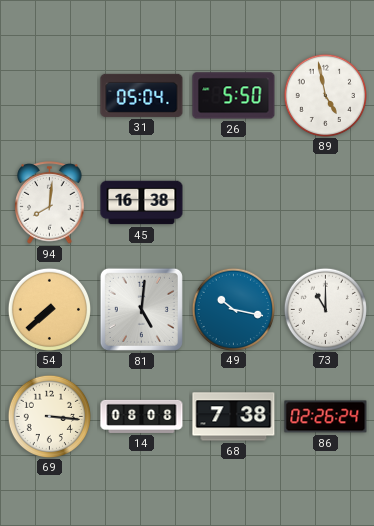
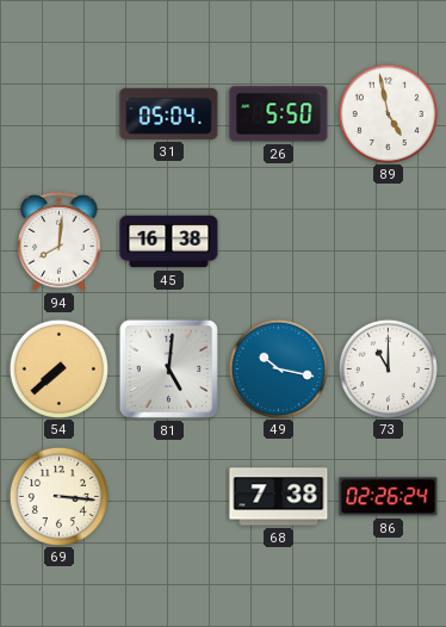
14: 08:08 -> none
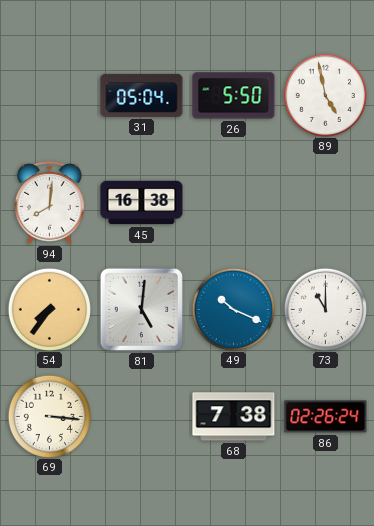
54: 7:38 -> 7:36
49: 10:17 -> 10:19
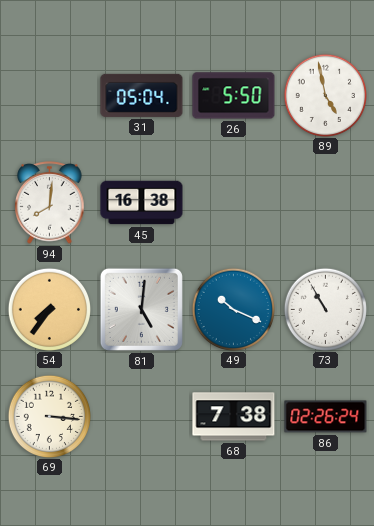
73: 11:00 -> 10:55
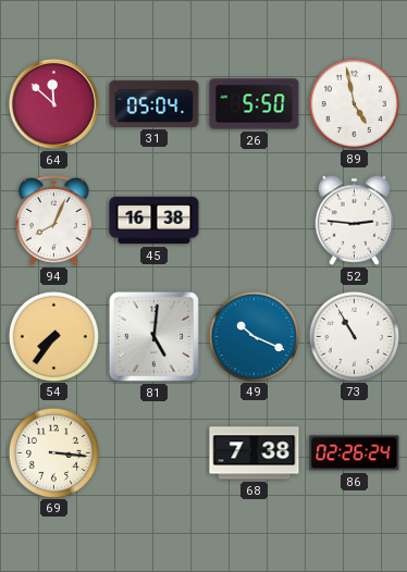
64: none -> 11:52
94: 8:01 -> 8:04
52: none -> 2:46
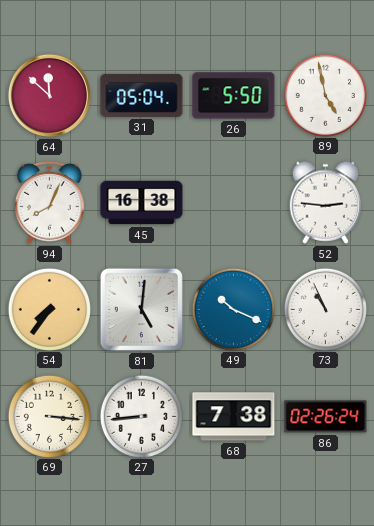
73: 10:55 -> 10:56
27: none -> 8:44
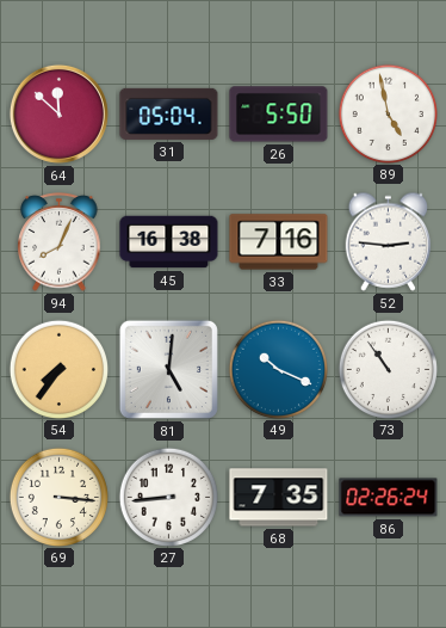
33: none -> 7:16
73: 10:56 -> 10:54
68: 7:38 -> 7:35
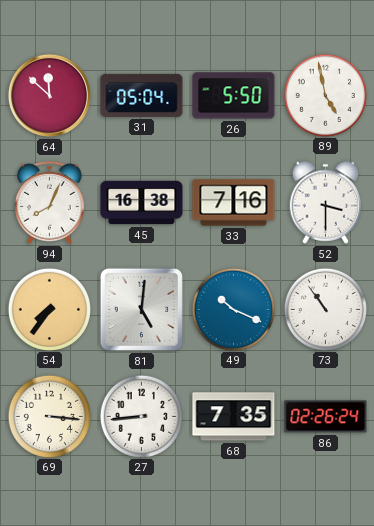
52: 2:46 -> 3:30
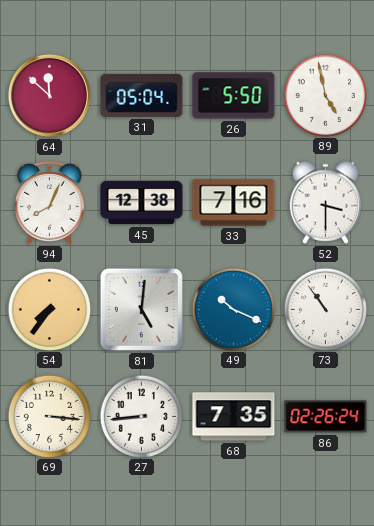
45: 16:38 -> 12:38
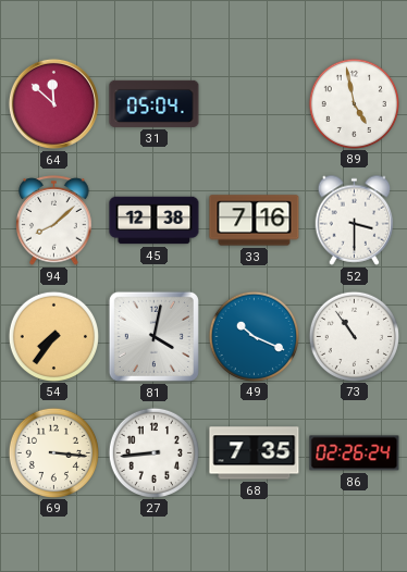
26: 5:50 -> none
94: 8:04 -> 8:08
81: 5:01 -> 4:02
